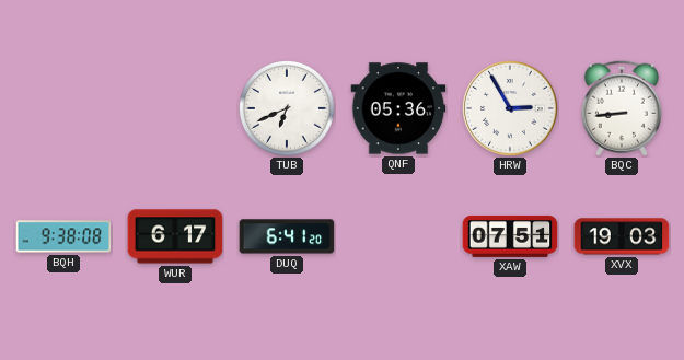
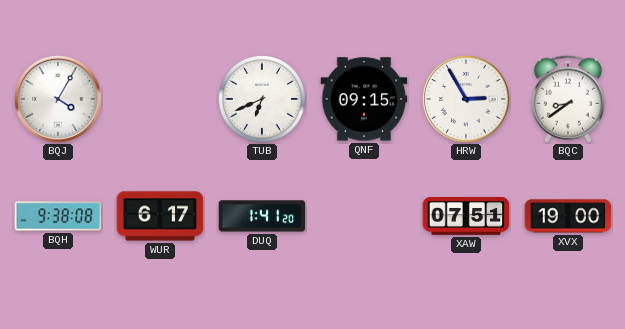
BQJ: none -> 4:05
QNF: 05:36 -> 09:15
BQC: 8:44 -> 8:39
DUQ: 6:41 -> 1:41
XVX: 19:03 -> 19:00
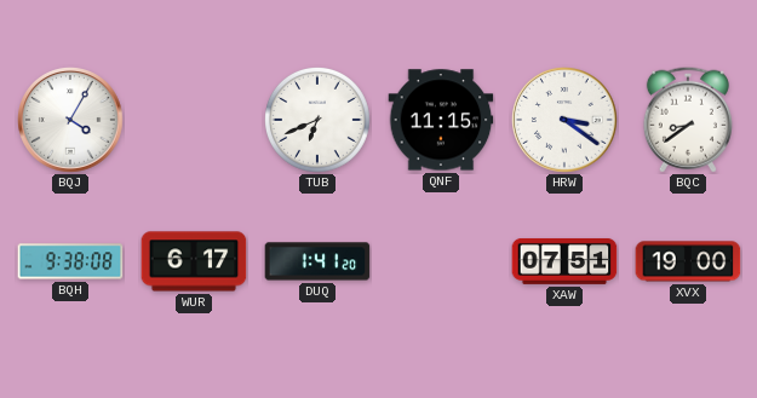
QNF: 09:15 -> 11:15
HRW: 2:55 -> 3:21
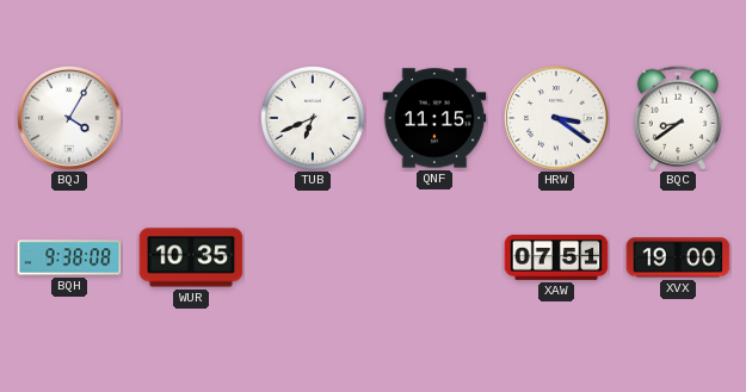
WUR: 6:17 -> 10:35
DUQ: 1:41 -> none
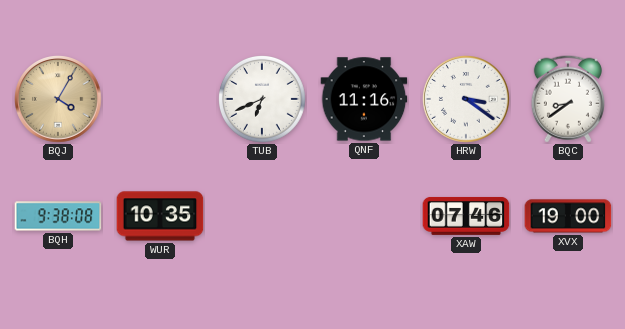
BQJ dial: white -> champagne
QNF: 11:15 -> 11:16
XAW: 07:51 -> 07:46
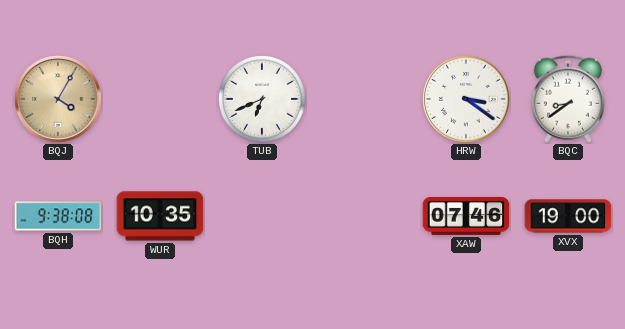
QNF: 11:16 -> none
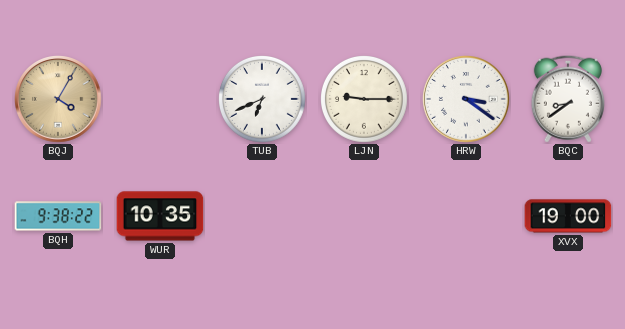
LJN: none -> 9:15
BQH: 9:38:08 -> 9:38:22
XAW: 07:46 -> none
